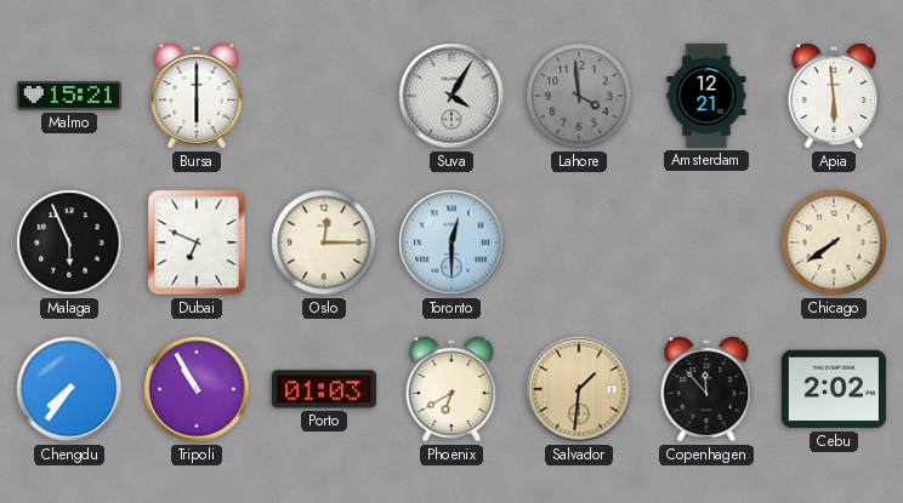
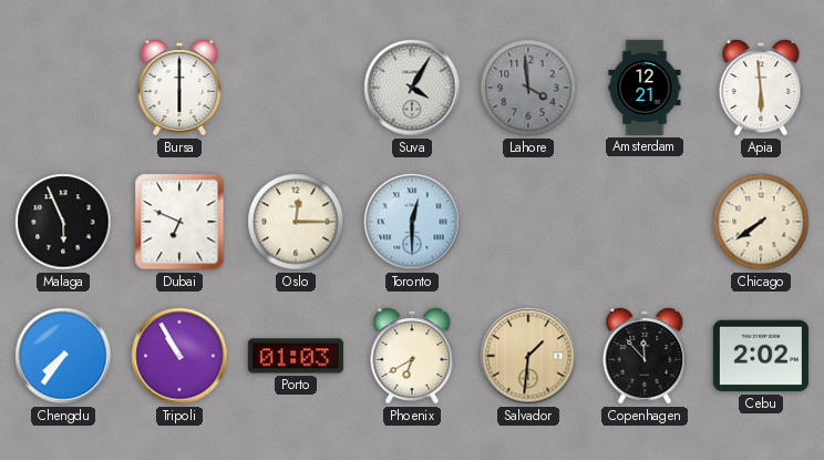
Malmo: 15:21 -> none
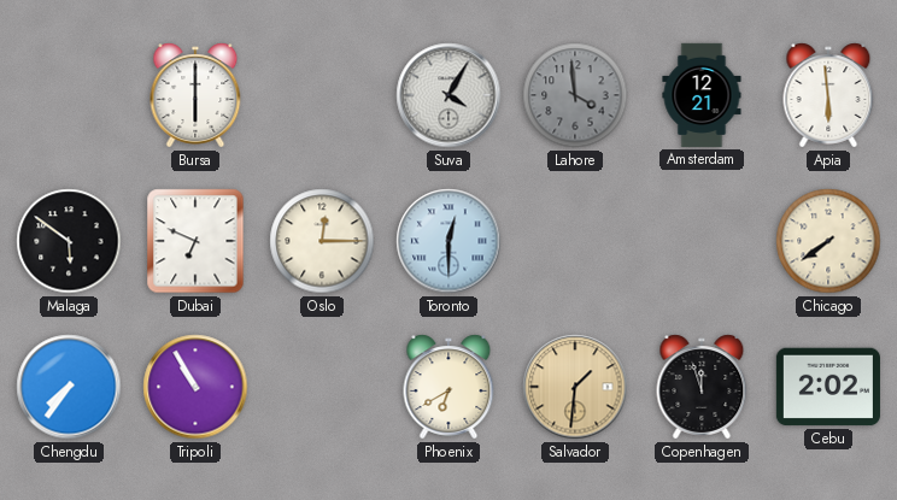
Malaga: 5:56 -> 5:51
Porto: 01:03 -> none
Copenhagen: 11:53 -> 11:57
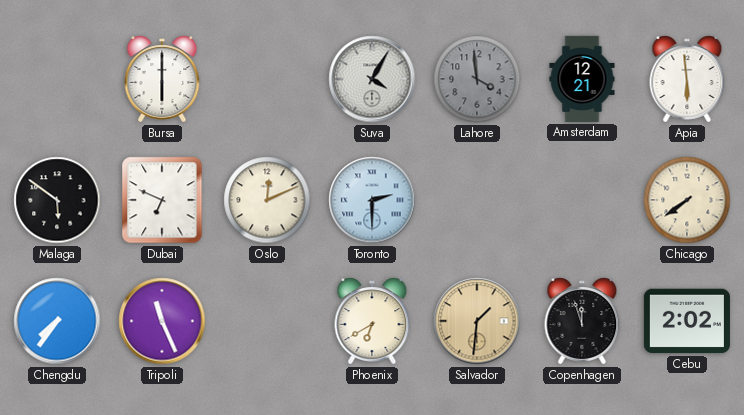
Oslo: 12:15 -> 12:11
Toronto: 12:30 -> 2:30
Tripoli: 10:55 -> 11:26
